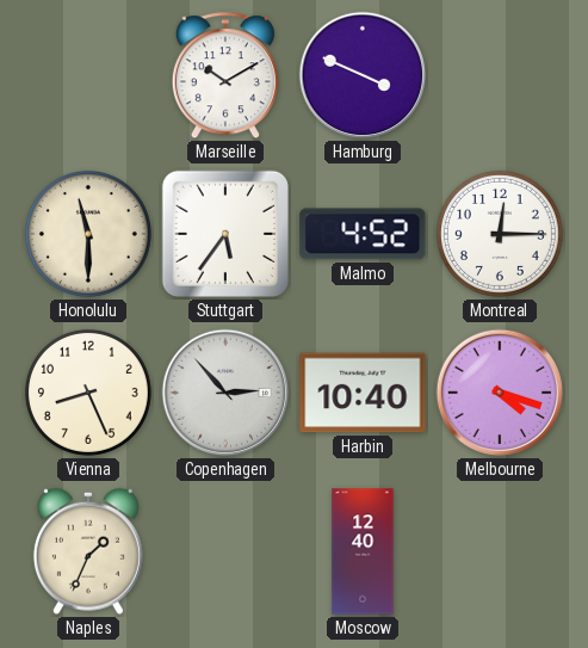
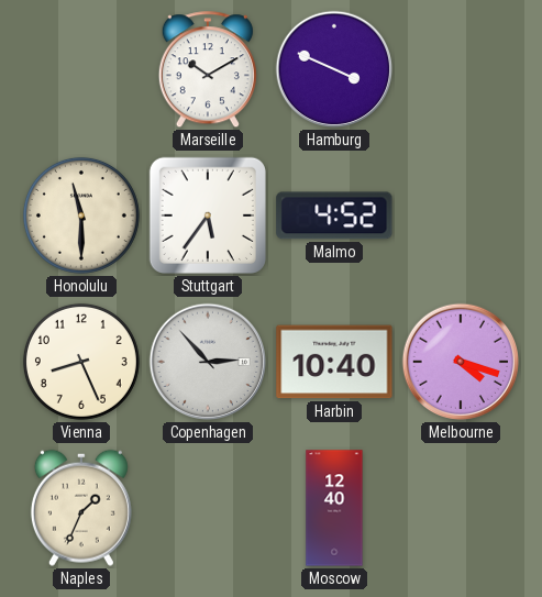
Montreal: 12:15 -> none
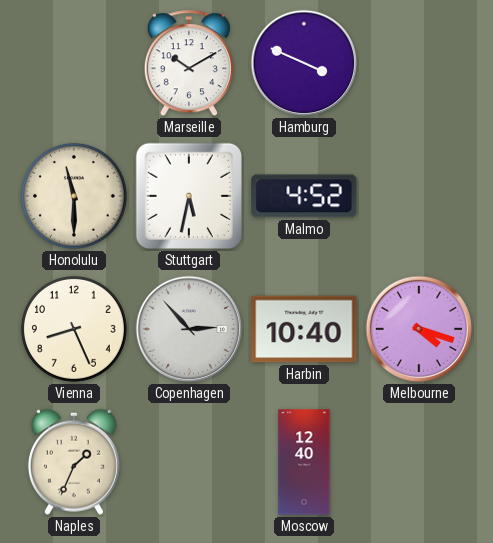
Stuttgart: 5:36 -> 5:32
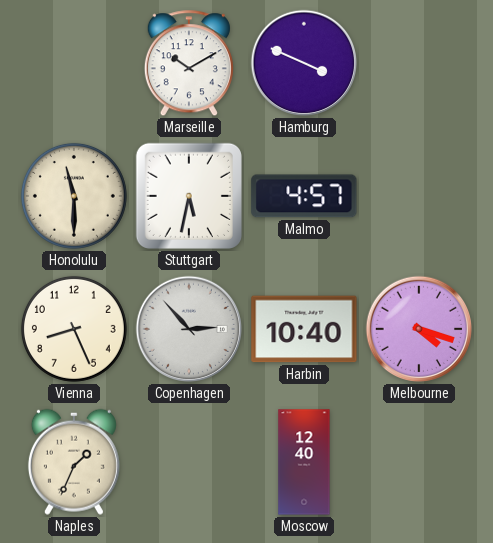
Malmo: 4:52 -> 4:57
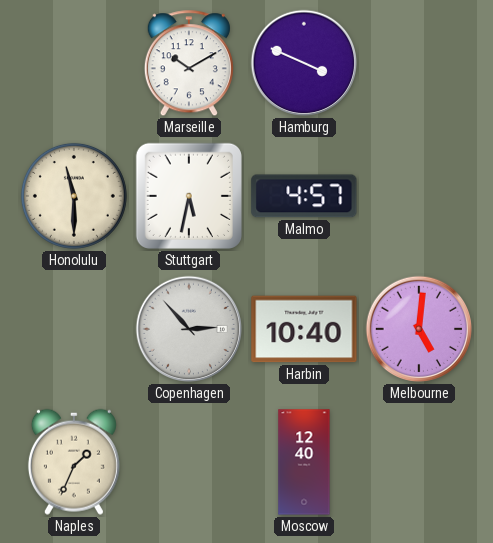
Vienna: 8:26 -> none
Melbourne: 4:18 -> 5:01
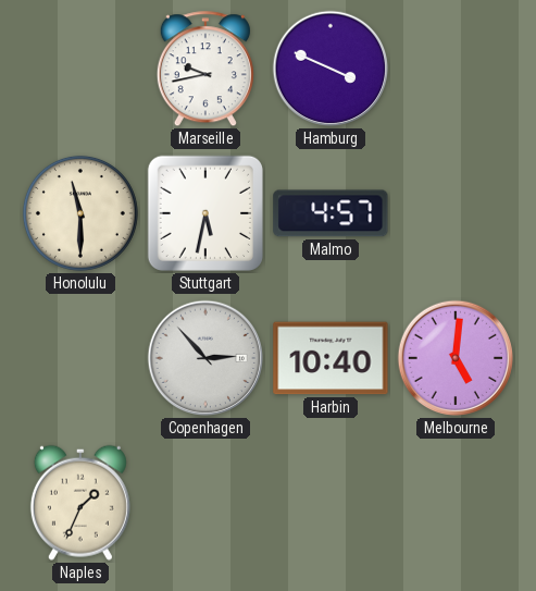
Marseille: 10:10 -> 9:43
Moscow: 12:40 -> none
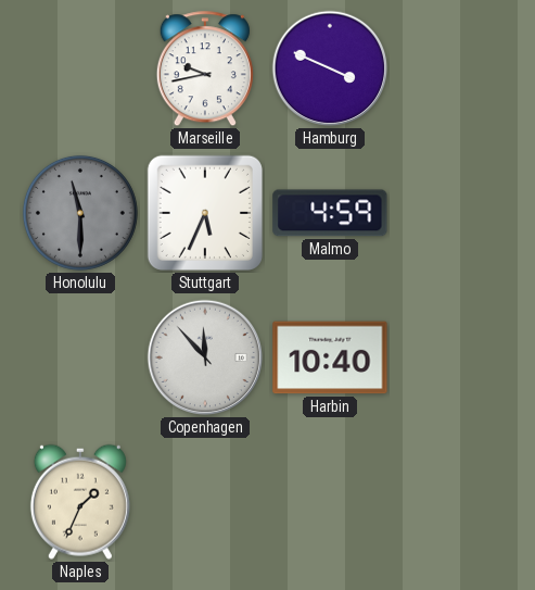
Honolulu dial: cream -> grey
Stuttgart: 5:32 -> 5:34
Malmo: 4:57 -> 4:59
Copenhagen: 2:53 -> 11:53
Melbourne: 5:01 -> none
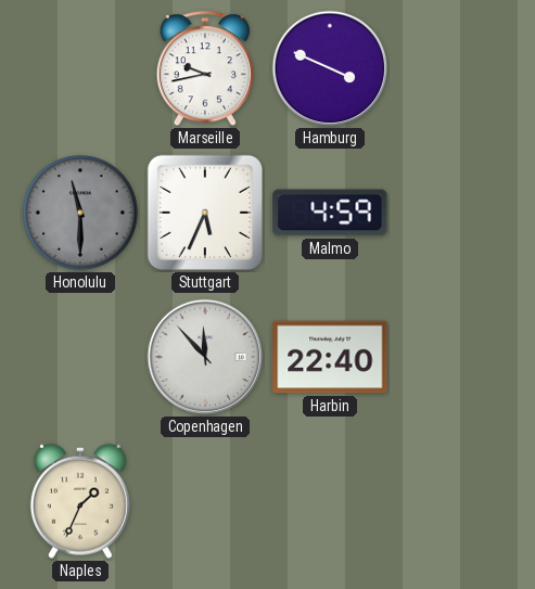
Harbin: 10:40 -> 22:40
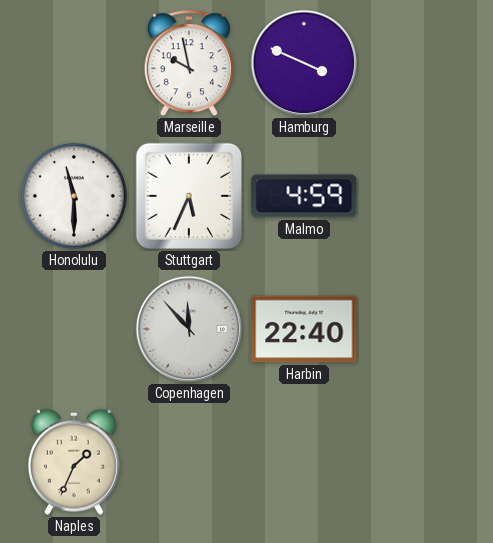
Marseille: 9:43 -> 9:58
Honolulu dial: grey -> white
